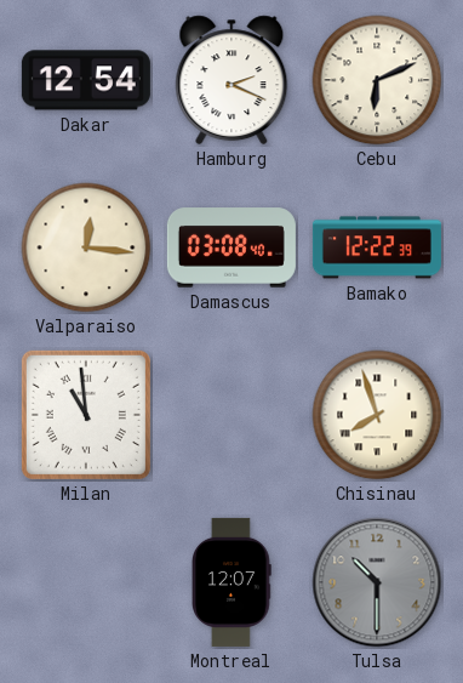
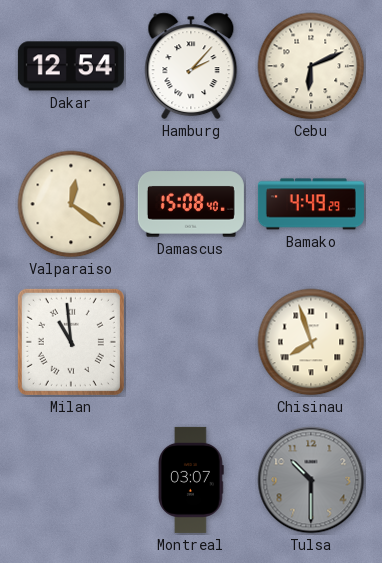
Hamburg: 2:19 -> 2:07
Valparaiso: 12:16 -> 12:21
Damascus: 03:08 -> 15:08
Bamako: 12:22 -> 4:49
Montreal: 12:07 -> 03:07
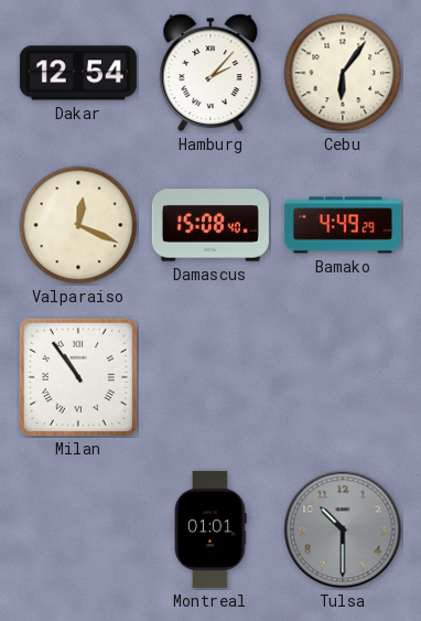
Cebu: 6:11 -> 6:06
Valparaiso: 12:21 -> 12:19
Milan: 10:59 -> 10:54
Chisinau: 7:57 -> none
Montreal: 03:07 -> 01:01
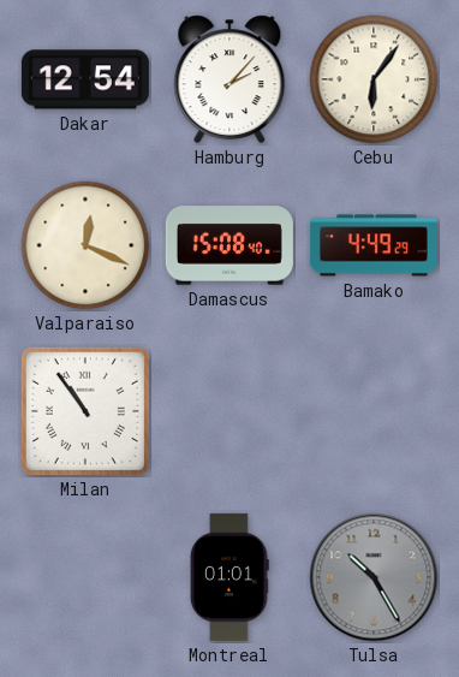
Tulsa: 10:30 -> 10:25
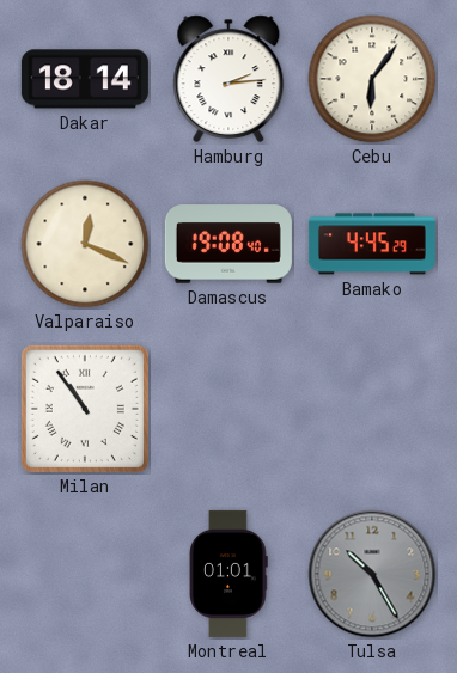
Dakar: 12:54 -> 18:14
Hamburg: 2:07 -> 2:14
Damascus: 15:08 -> 19:08
Bamako: 4:49 -> 4:45
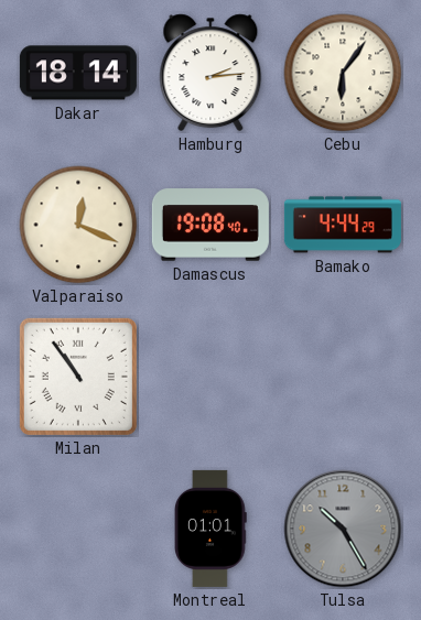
Bamako: 4:45 -> 4:44
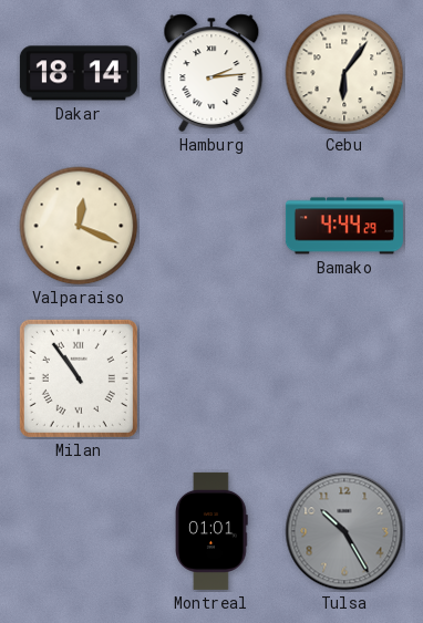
Damascus: 19:08 -> none
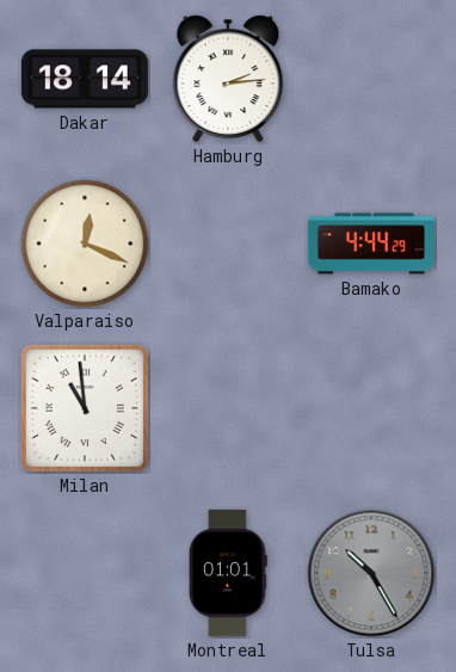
Cebu: 6:06 -> none
Milan: 10:54 -> 10:59
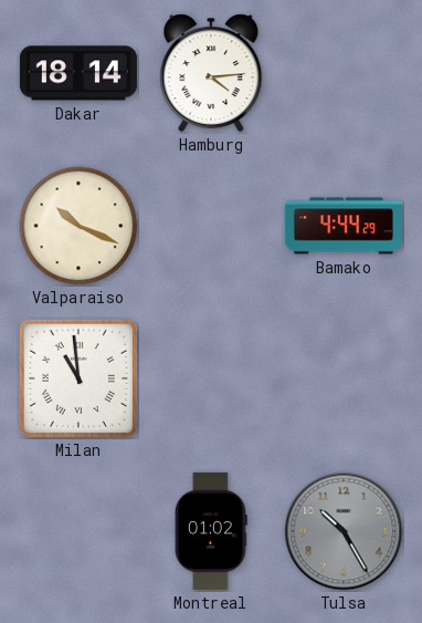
Hamburg: 2:14 -> 4:14
Valparaiso: 12:19 -> 10:19
Montreal: 01:01 -> 01:02
